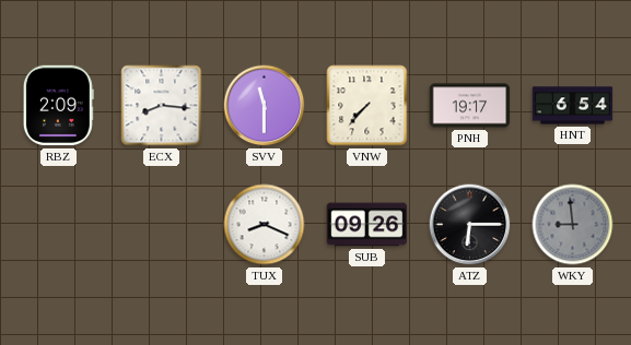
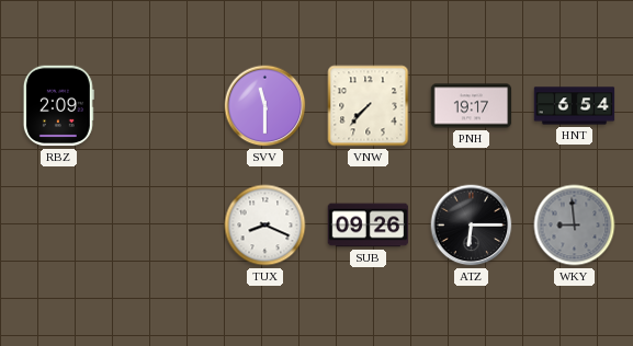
ECX: 8:16 -> none
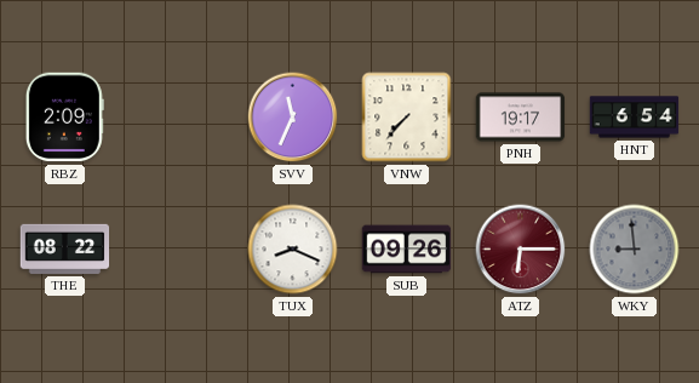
SVV: 11:30 -> 11:34
THE: none -> 08:22
ATZ dial: black -> burgundy
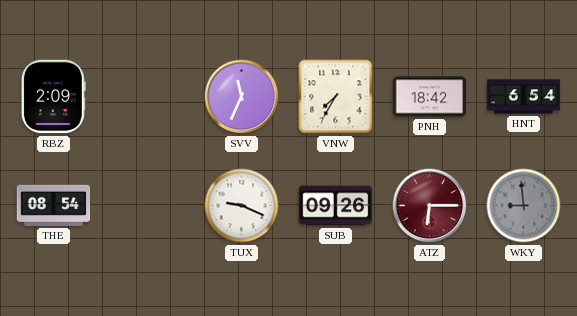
VNW: 7:37 -> 7:35
PNH: 19:17 -> 18:42
THE: 08:22 -> 08:54
TUX: 8:19 -> 9:19
